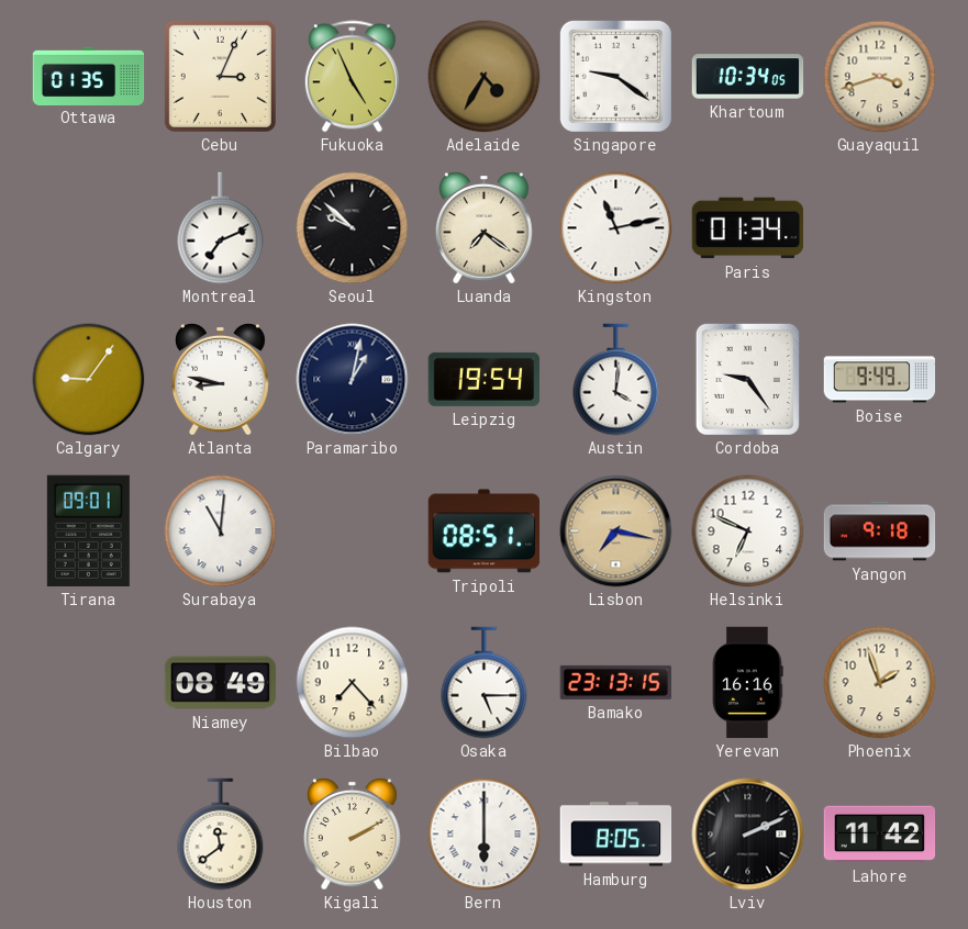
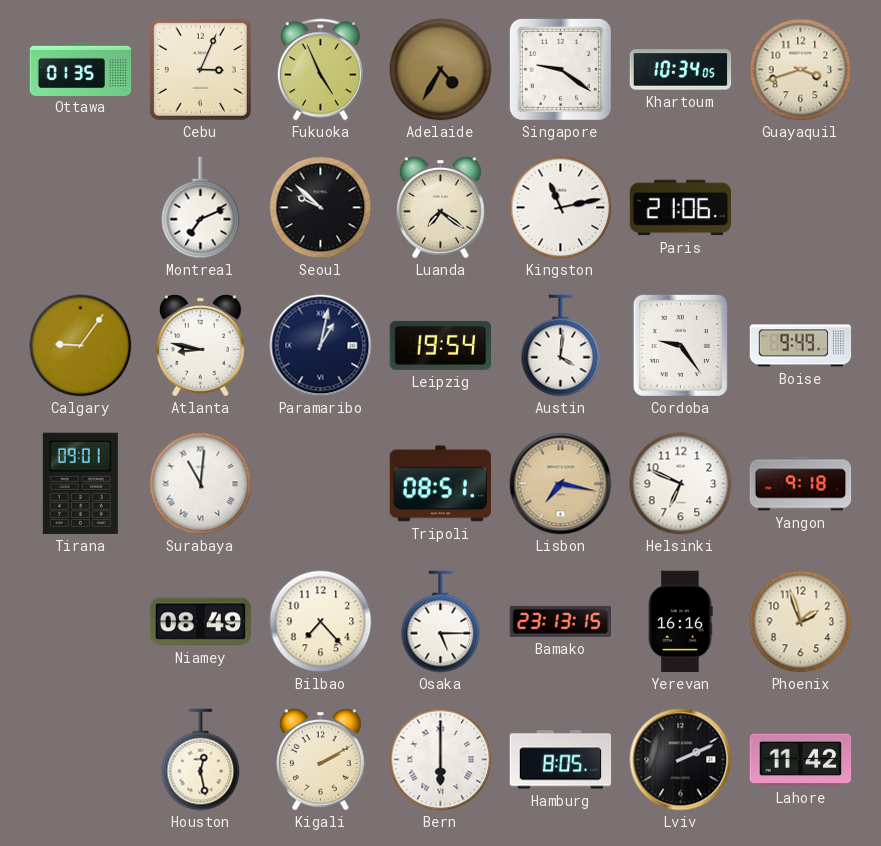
Paris: 01:34 -> 21:06
Houston: 11:39 -> 12:28
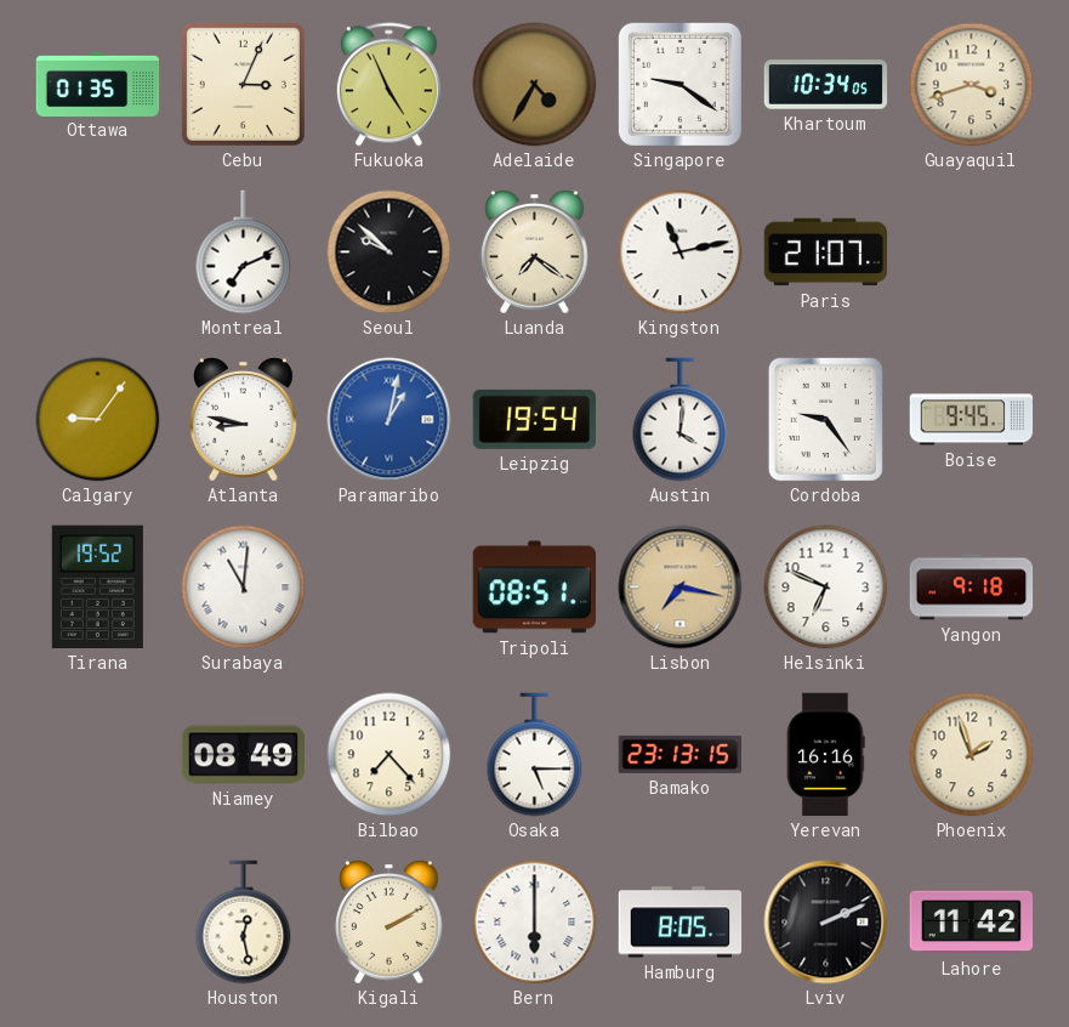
Paris: 21:06 -> 21:07
Paramaribo dial: navy -> blue
Boise: 9:49 -> 9:45
Tirana: 09:01 -> 19:52
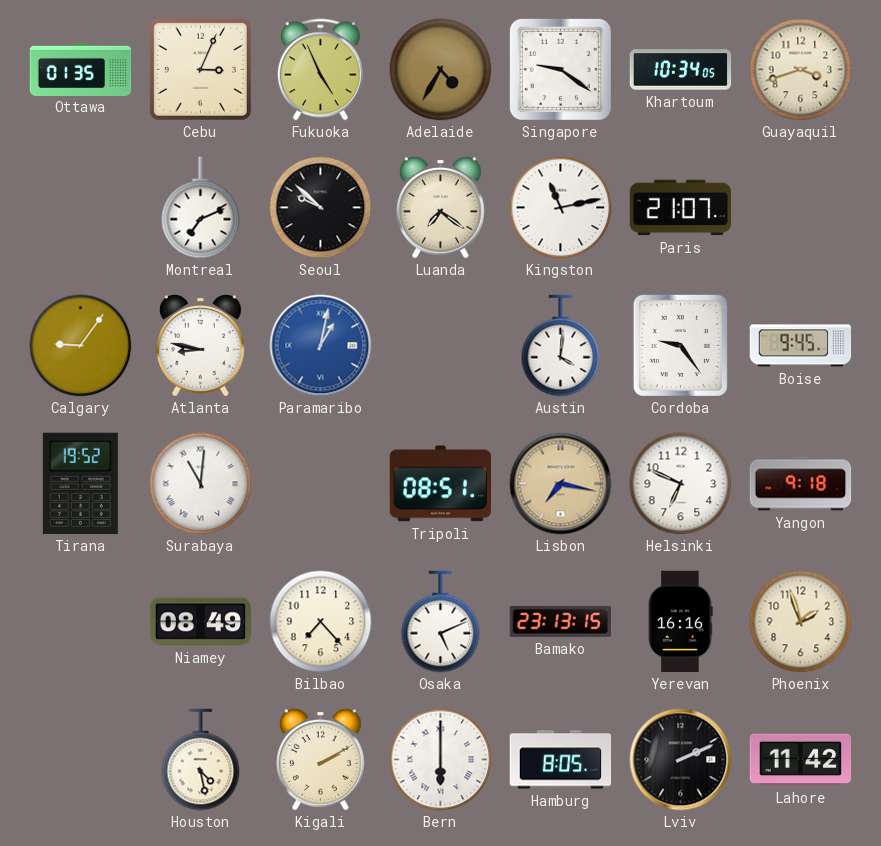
Leipzig: 19:54 -> none
Osaka: 5:15 -> 5:11
Houston: 12:28 -> 4:28
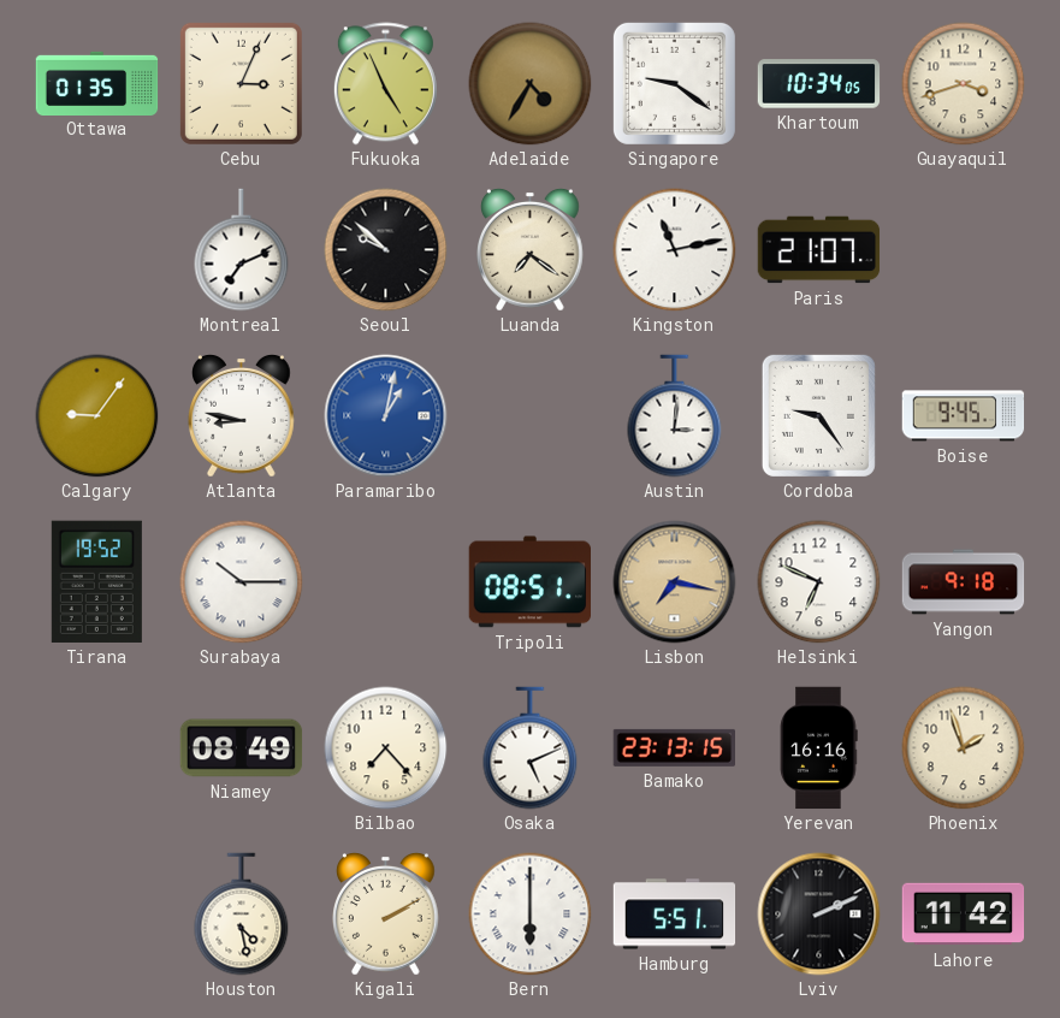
Austin: 4:01 -> 3:01
Surabaya: 11:01 -> 10:15
Hamburg: 8:05 -> 5:51
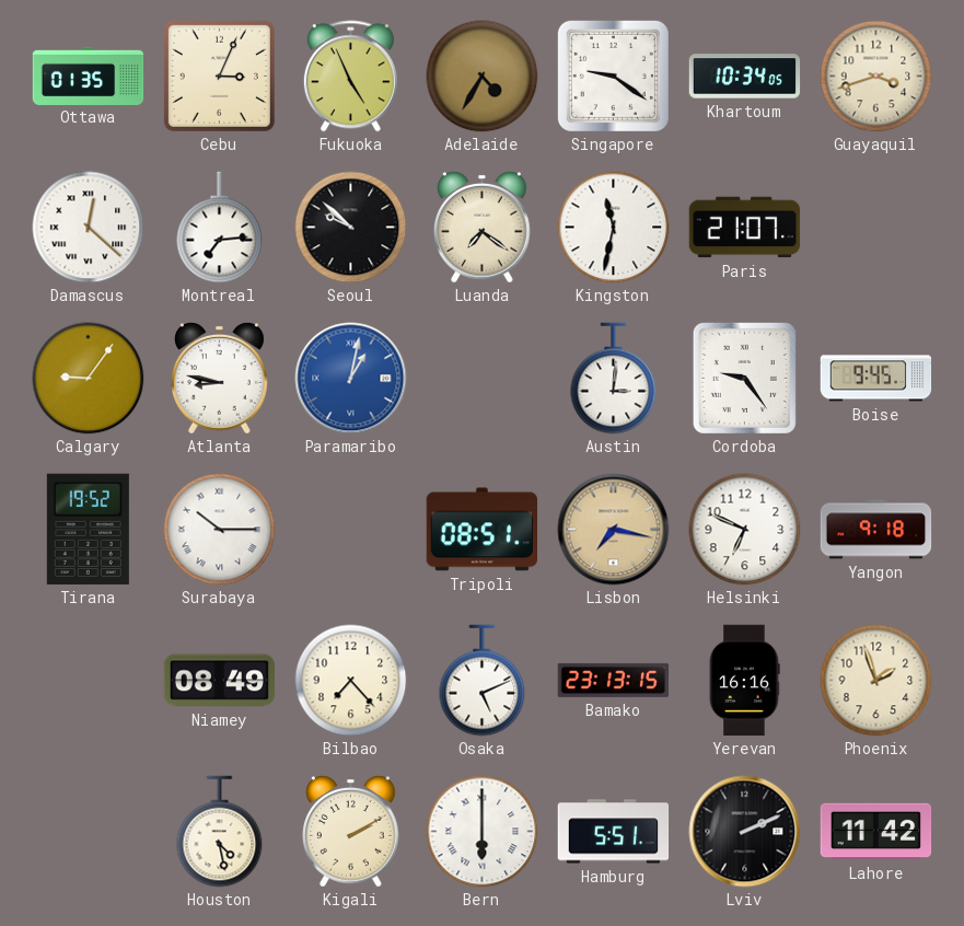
Damascus: none -> 12:22
Montreal: 7:11 -> 7:14
Kingston: 11:13 -> 11:32
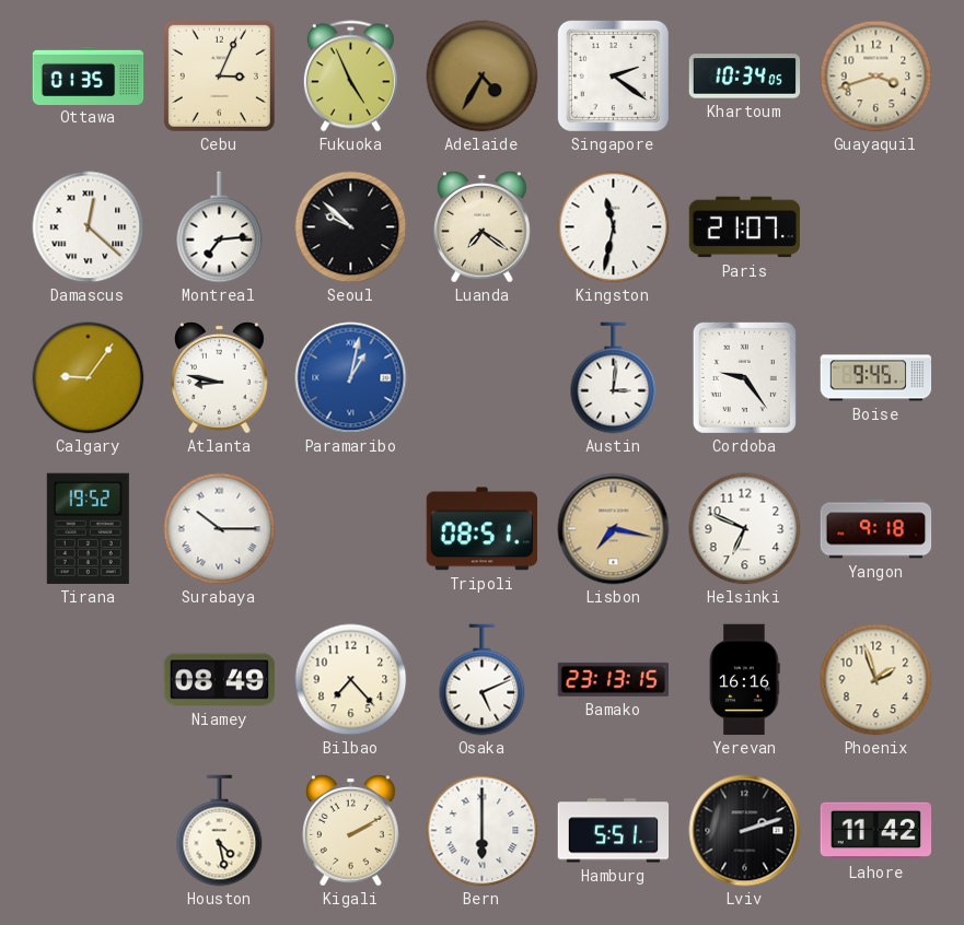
Singapore: 9:21 -> 2:21
Lviv: 2:11 -> 2:12
